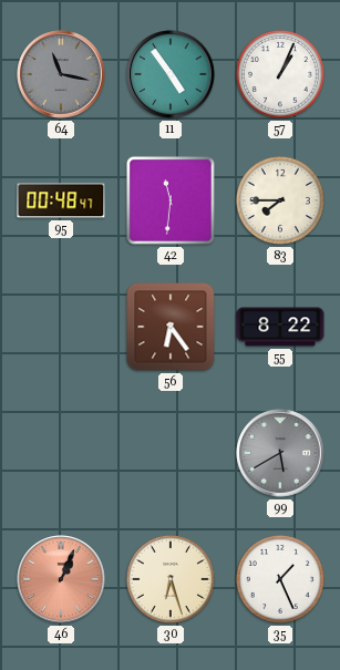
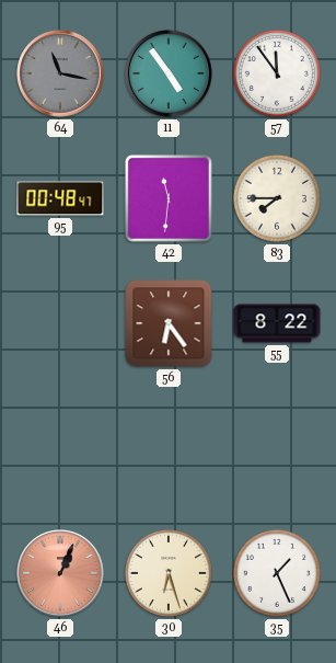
57: 1:04 -> 11:54
99: 5:40 -> none
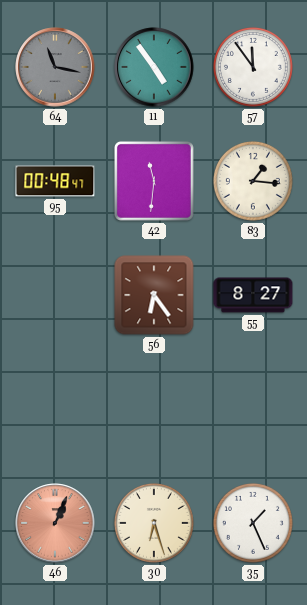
83: 7:45 -> 1:16
55: 8:22 -> 8:27
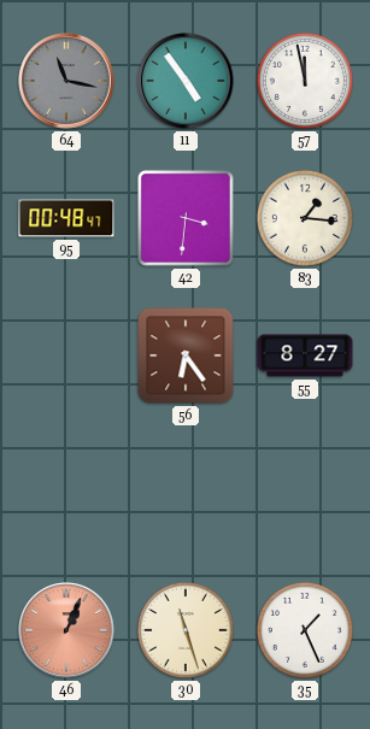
57: 11:54 -> 11:58
42: 11:31 -> 3:31
30: 6:27 -> 11:27
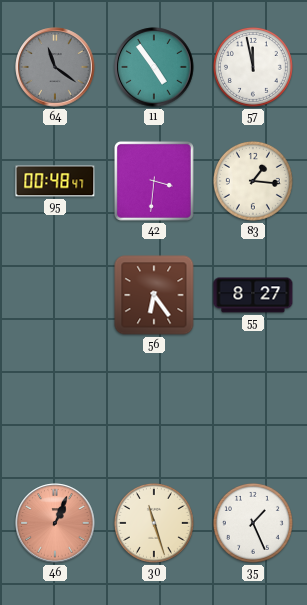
64: 11:17 -> 11:21
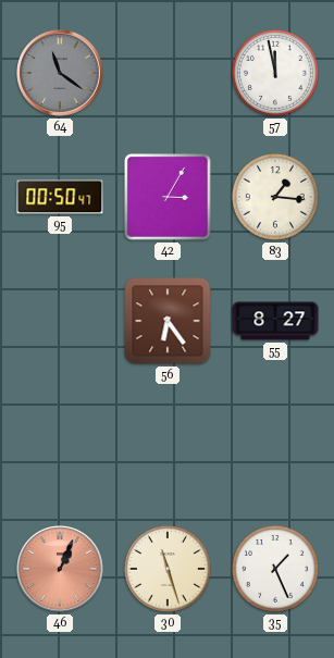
11: 4:54 -> none
95: 00:48 -> 00:50
42: 3:31 -> 3:05
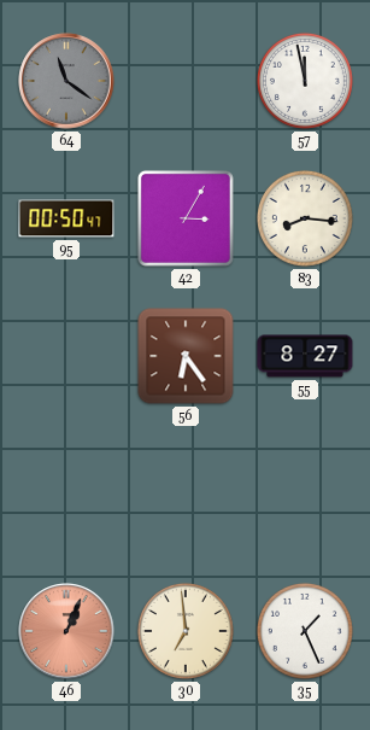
83: 1:16 -> 8:16
30: 11:27 -> 6:59
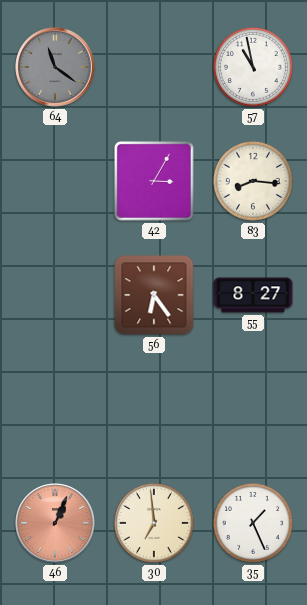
57: 11:58 -> 10:58
95: 00:50 -> none
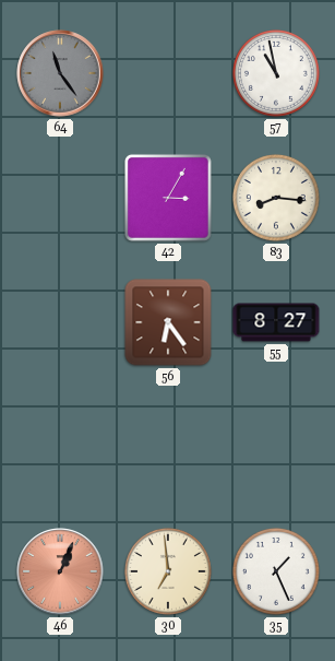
64: 11:21 -> 11:24
